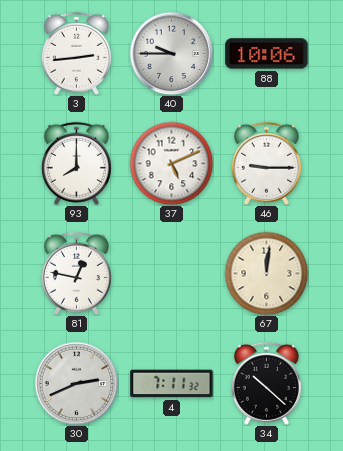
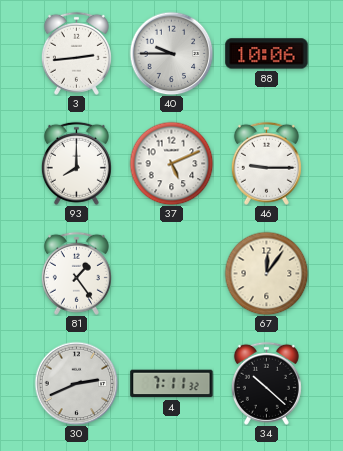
81: 12:47 -> 1:24
67: 12:01 -> 12:06
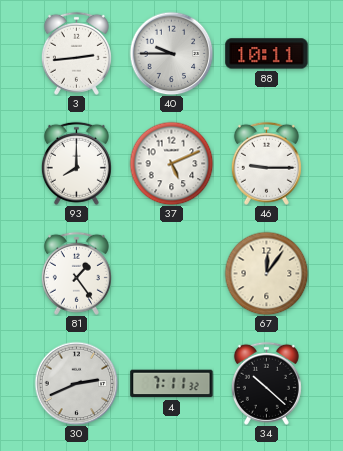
88: 10:06 -> 10:11
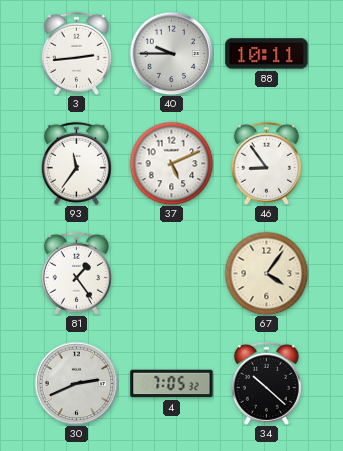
93: 8:00 -> 11:36
46: 9:15 -> 8:54
67: 12:06 -> 4:06
4: 7:11 -> 7:05
